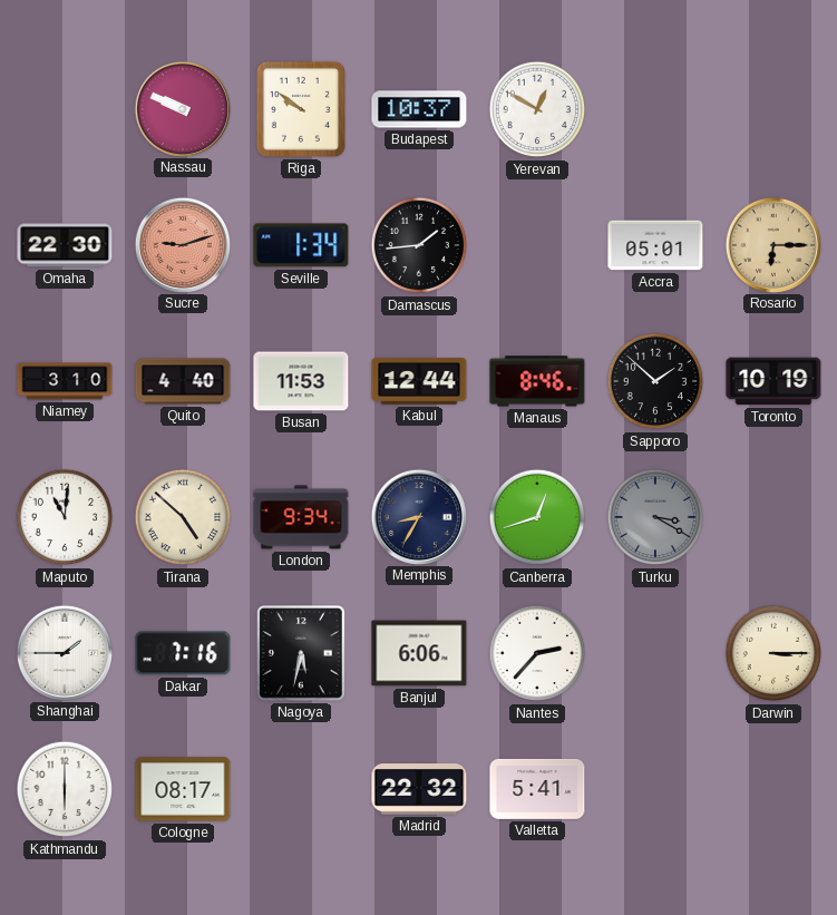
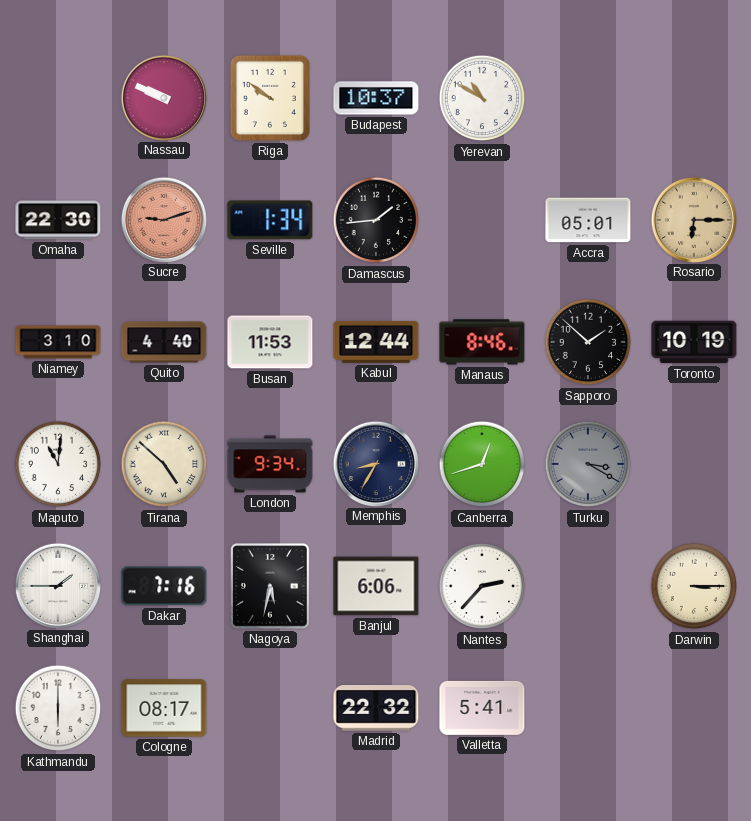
Yerevan: 12:50 -> 10:50
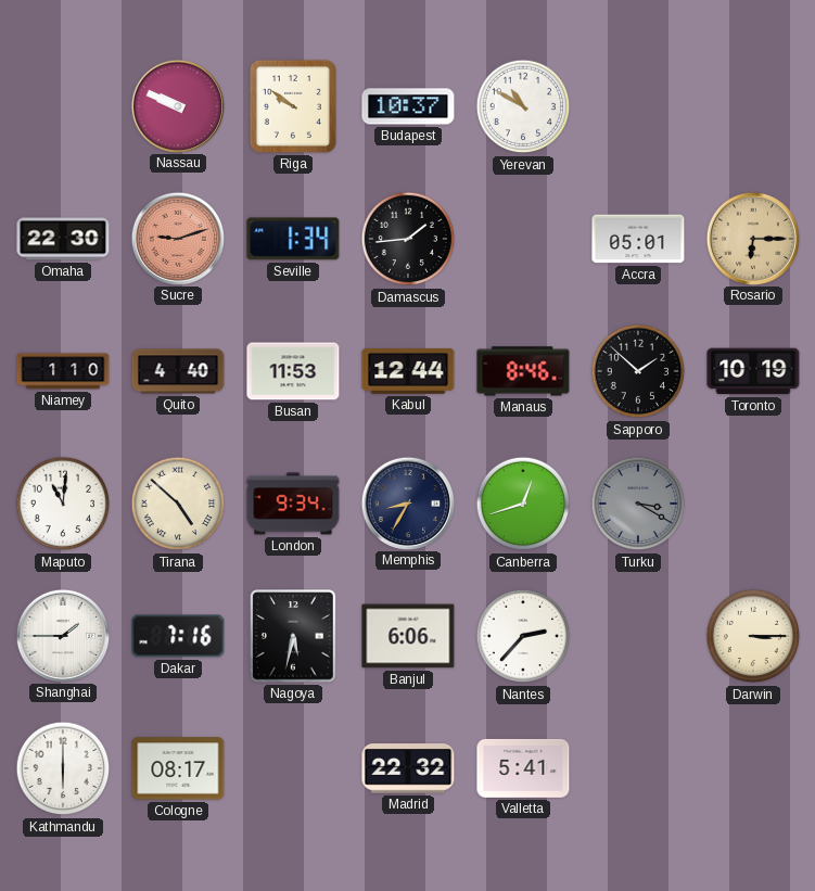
Niamey: 3:10 -> 1:10
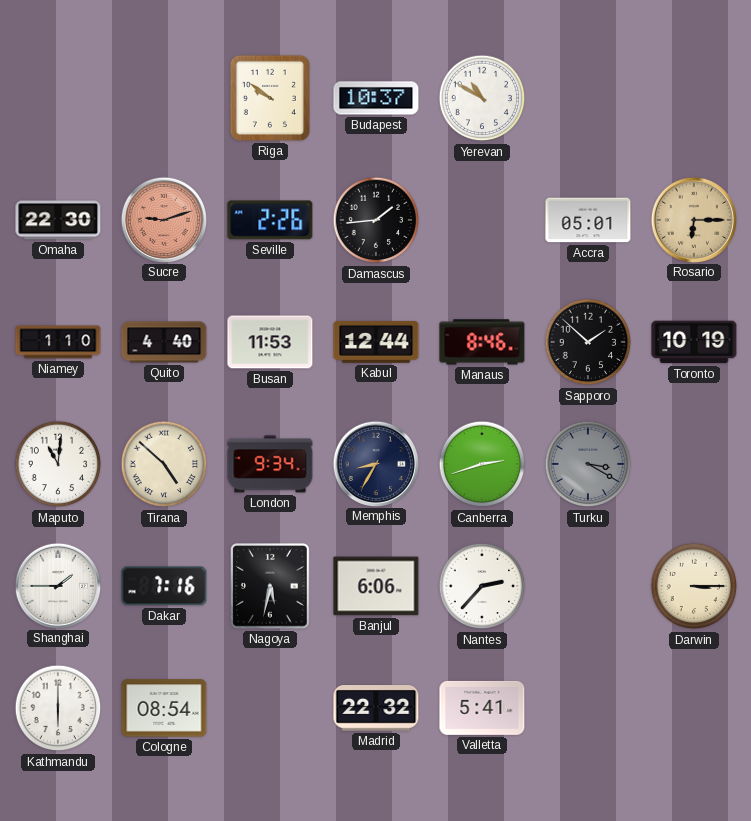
Nassau: 9:49 -> none
Seville: 1:34 -> 2:26
Canberra: 12:42 -> 2:42
Cologne: 08:17 -> 08:54
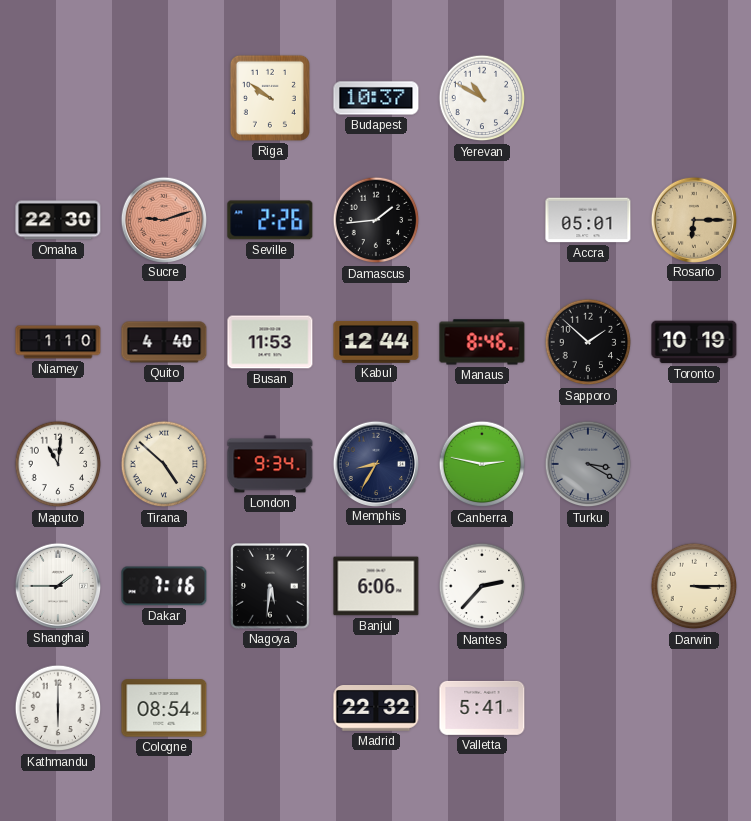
Canberra: 2:42 -> 2:47
Nagoya: 5:32 -> 5:31
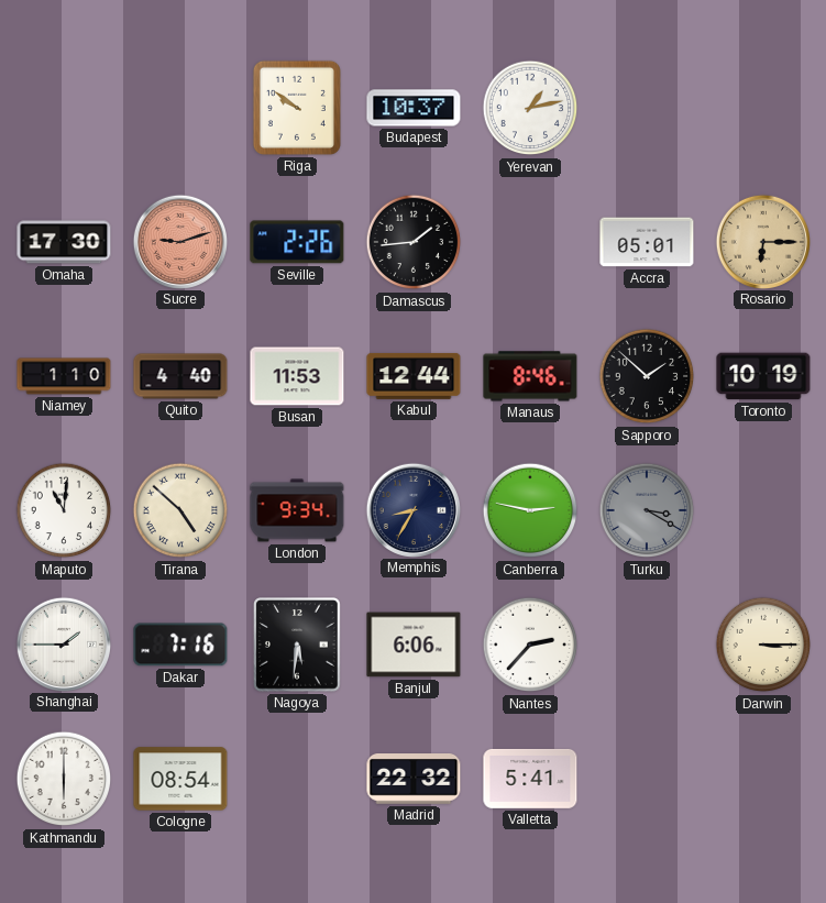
Yerevan: 10:50 -> 1:13
Omaha: 22:30 -> 17:30
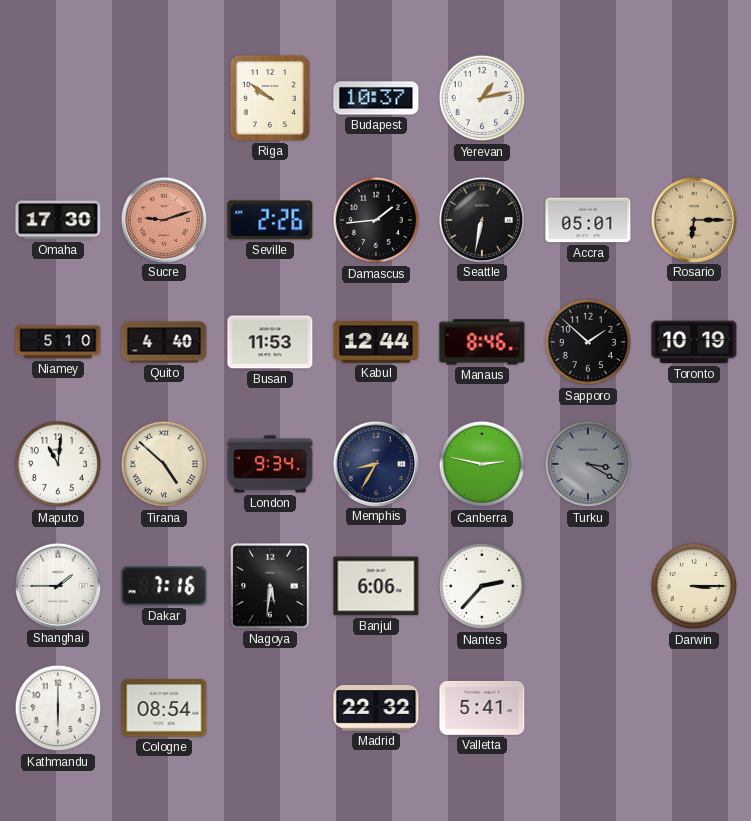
Seattle: none -> 6:32
Niamey: 1:10 -> 5:10
